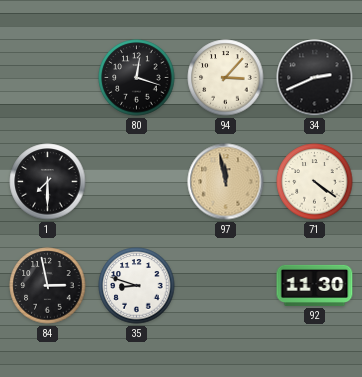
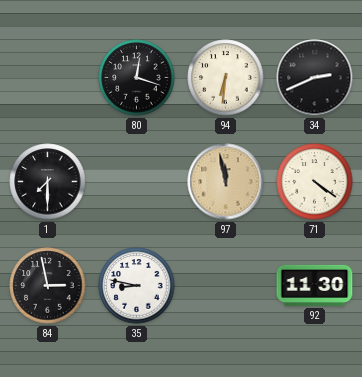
94: 3:07 -> 6:31
35: 8:48 -> 8:47
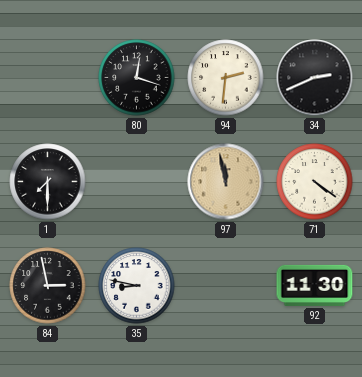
94: 6:31 -> 2:31
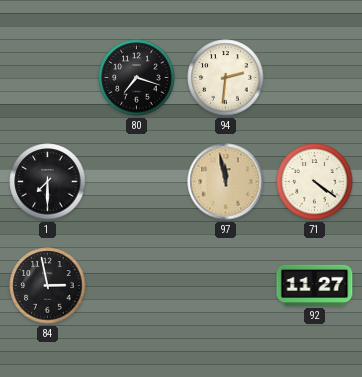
80: 12:18 -> 7:18
34: 2:41 -> none
35: 8:47 -> none
92: 11:30 -> 11:27
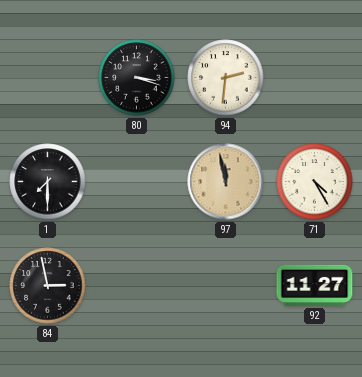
80: 7:18 -> 3:18
71: 4:21 -> 4:25
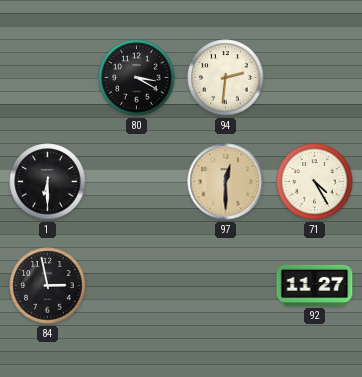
80: 3:18 -> 3:20
1: 7:30 -> 6:30
97: 11:58 -> 12:30
